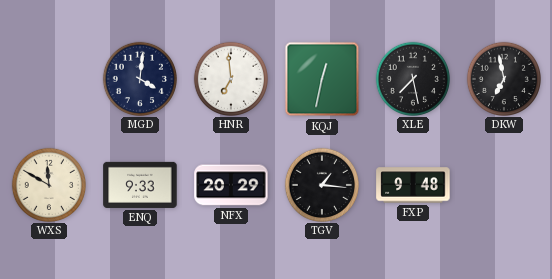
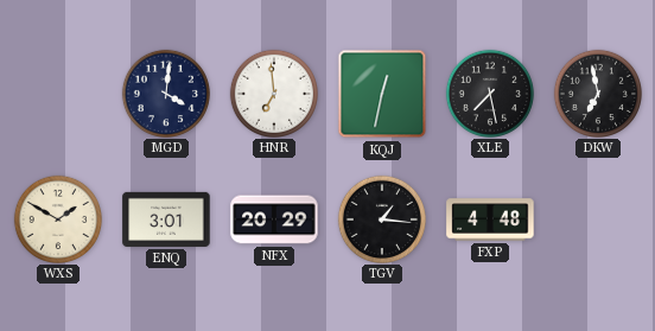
WXS: 11:50 -> 1:50
ENQ: 9:33 -> 3:01
FXP: 9:48 -> 4:48
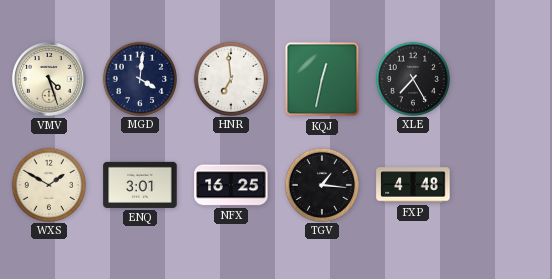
VMV: none -> 4:27
XLE: 7:28 -> 7:25
DKW: 6:58 -> none
NFX: 20:29 -> 16:25
